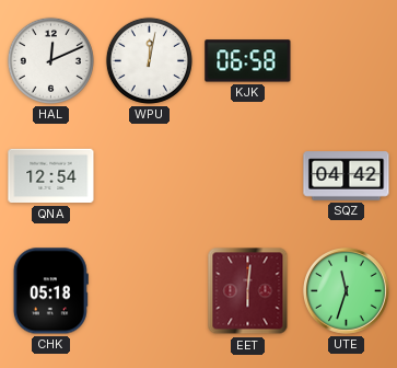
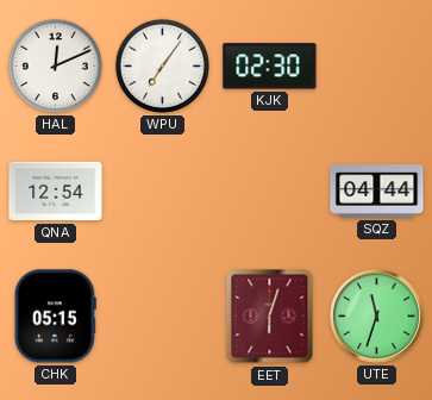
WPU: 12:02 -> 7:06
KJK: 06:58 -> 02:30
SQZ: 04:42 -> 04:44
CHK: 05:18 -> 05:15
EET: 6:01 -> 6:03
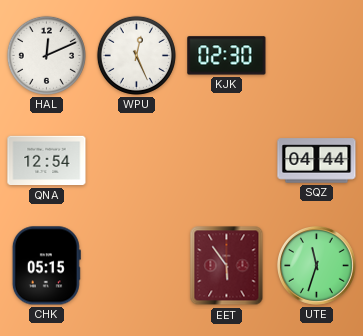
WPU: 7:06 -> 12:26
EET: 6:03 -> 5:54
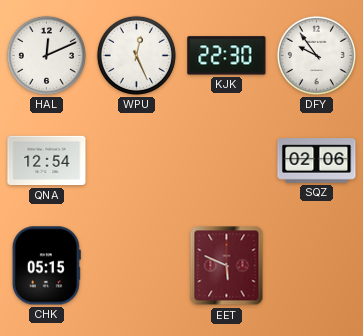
KJK: 02:30 -> 22:30
DFY: none -> 9:54
SQZ: 04:44 -> 02:06
EET: 5:54 -> 5:49
UTE: 11:33 -> none
